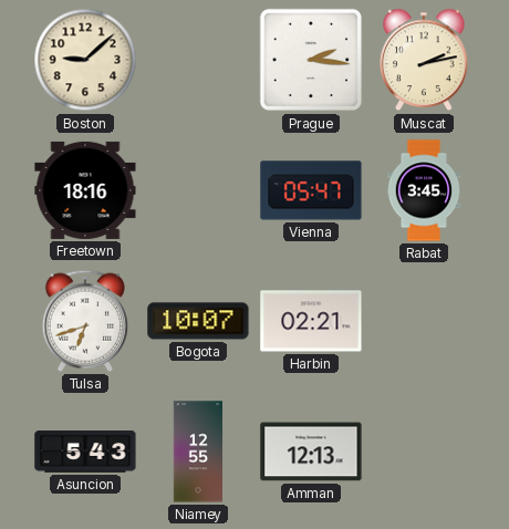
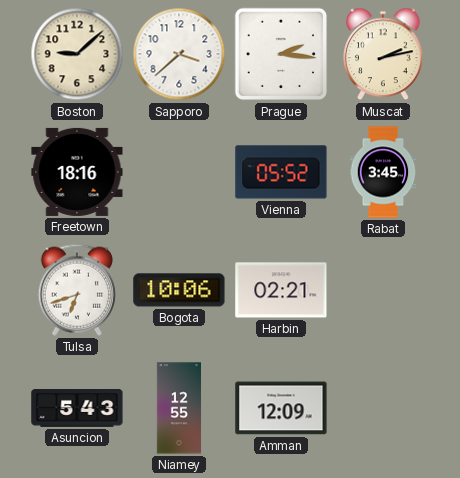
Sapporo: none -> 3:38
Vienna: 05:47 -> 05:52
Bogota: 10:07 -> 10:06
Amman: 12:13 -> 12:09
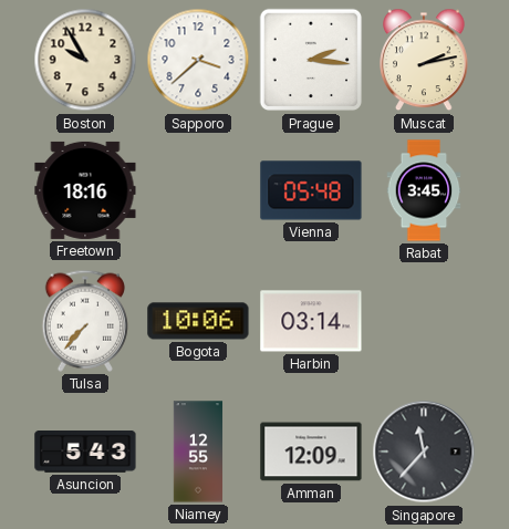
Boston: 9:08 -> 9:55
Vienna: 05:52 -> 05:48
Tulsa: 6:42 -> 7:37
Harbin: 02:21 -> 03:14
Singapore: none -> 11:37
